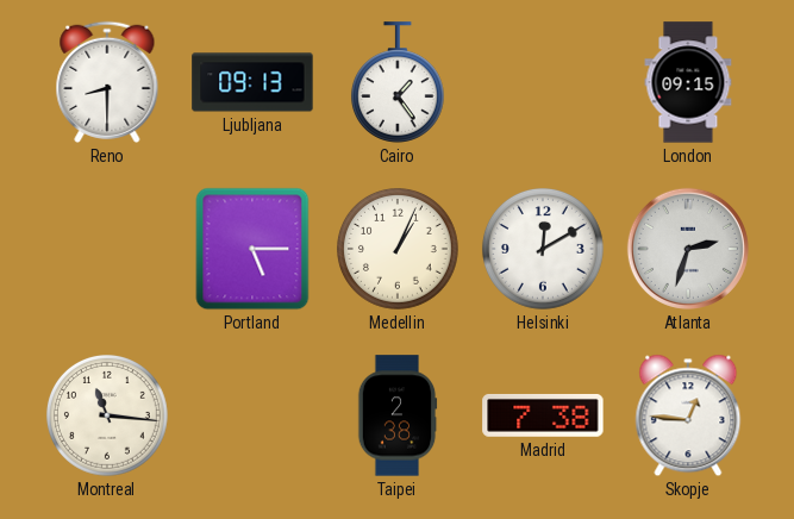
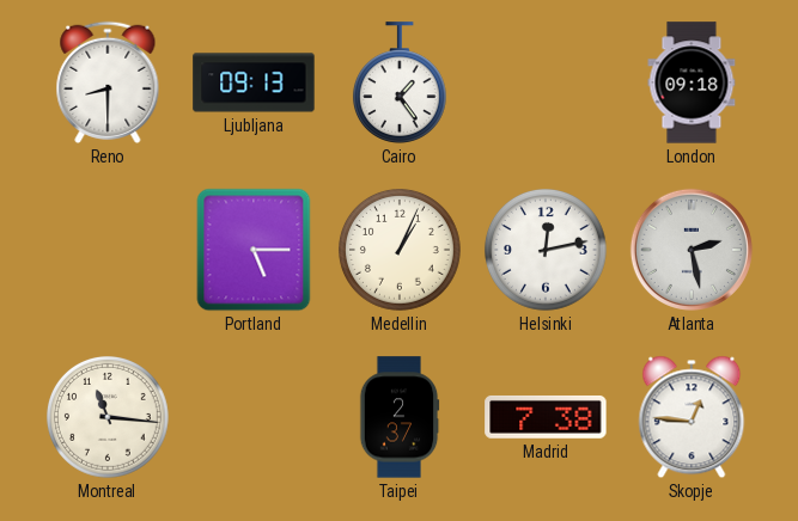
London: 09:15 -> 09:18
Helsinki: 12:10 -> 12:13
Atlanta: 2:33 -> 2:28
Taipei: 2:38 -> 2:37
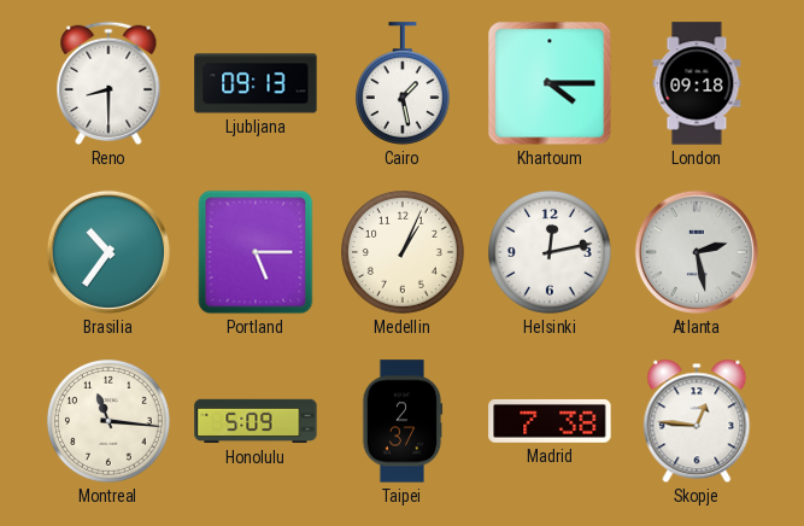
Cairo: 1:24 -> 1:28
Khartoum: none -> 4:15
Brasilia: none -> 10:36
Honolulu: none -> 5:09
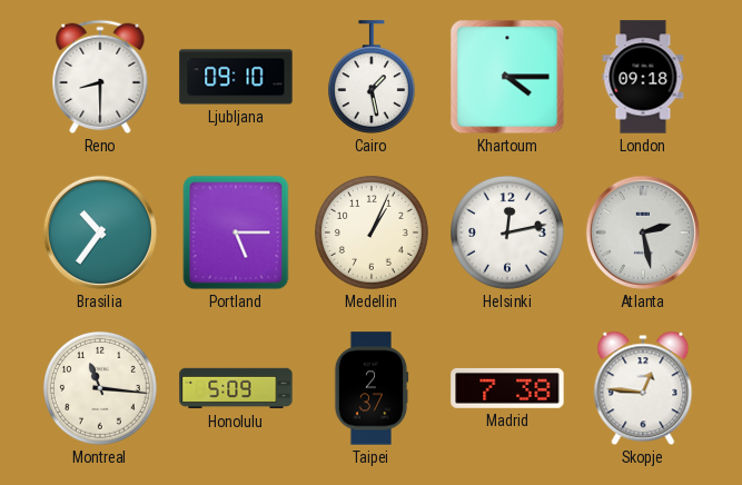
Ljubljana: 09:13 -> 09:10
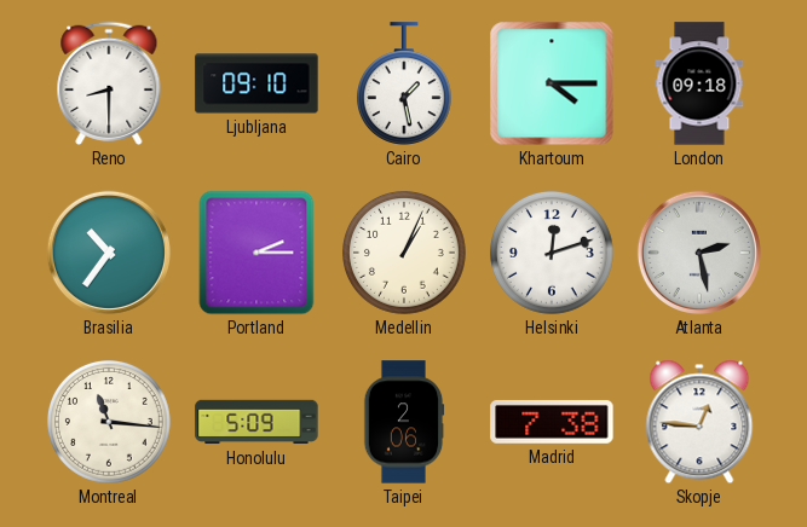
Portland: 5:15 -> 2:15
Helsinki: 12:13 -> 12:12
Taipei: 2:37 -> 2:06
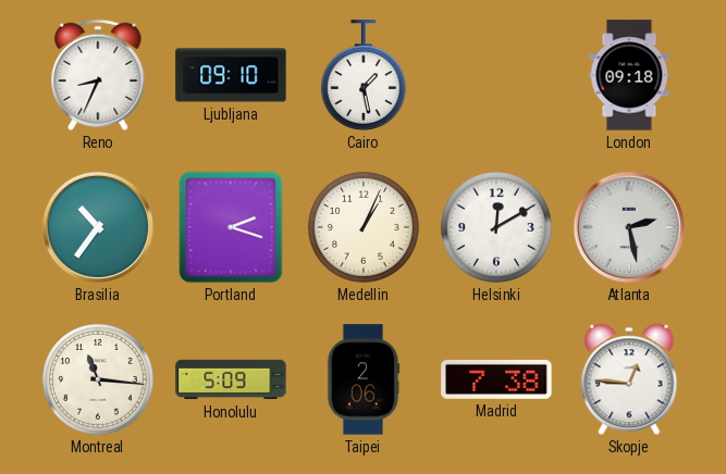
Reno: 8:30 -> 8:34
Khartoum: 4:15 -> none
Portland: 2:15 -> 2:18
Helsinki: 12:12 -> 12:10
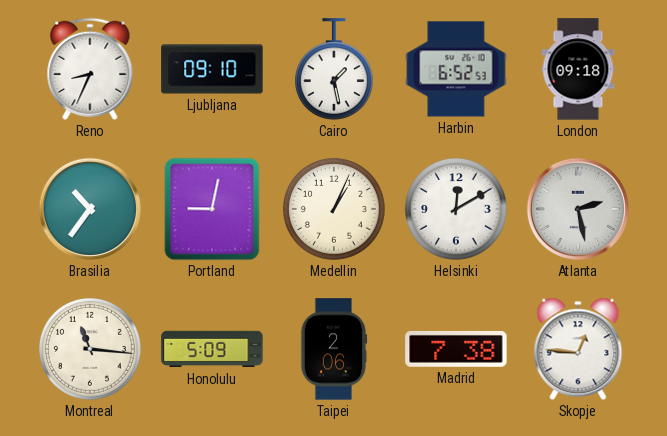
Harbin: none -> 6:52
Portland: 2:18 -> 9:02
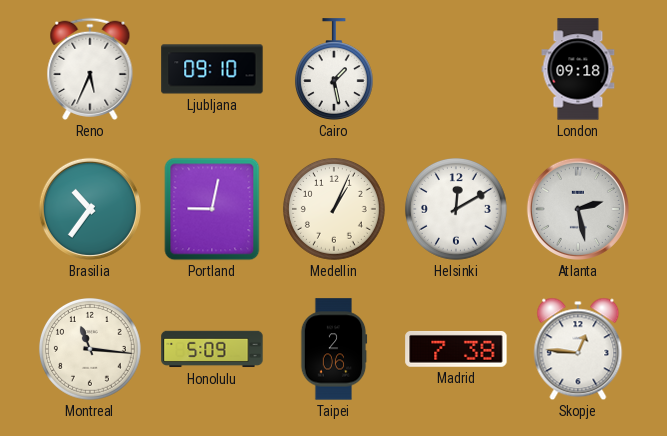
Reno: 8:34 -> 5:34
Harbin: 6:52 -> none
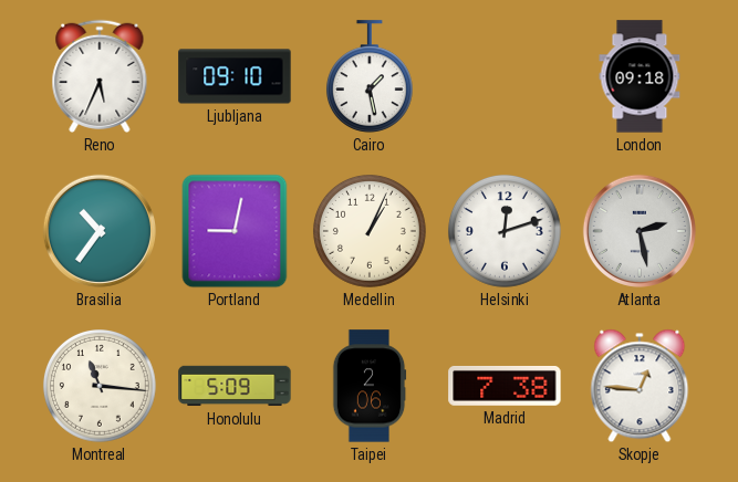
Helsinki: 12:10 -> 12:12
